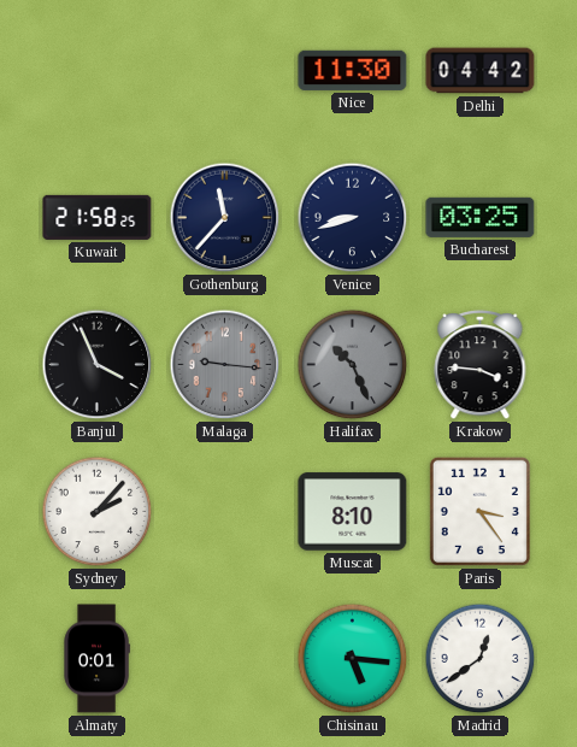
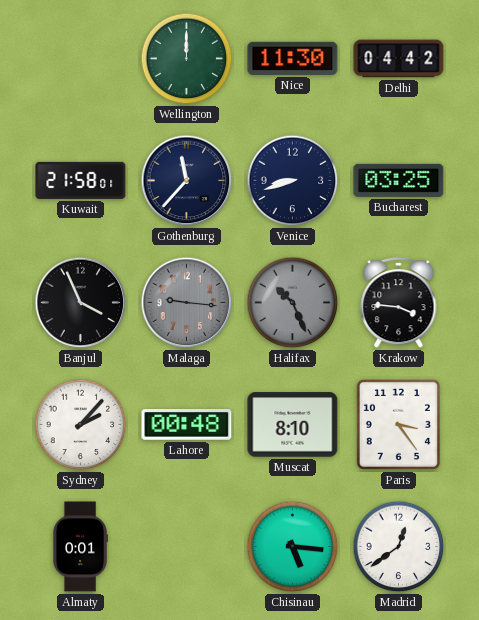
Wellington: none -> 12:00
Kuwait: 21:58:25 -> 21:58:01
Lahore: none -> 00:48
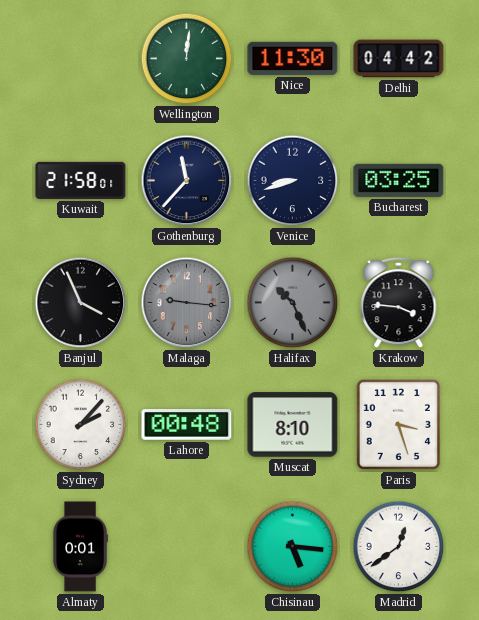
Wellington: 12:00 -> 12:01
Paris: 3:24 -> 3:27
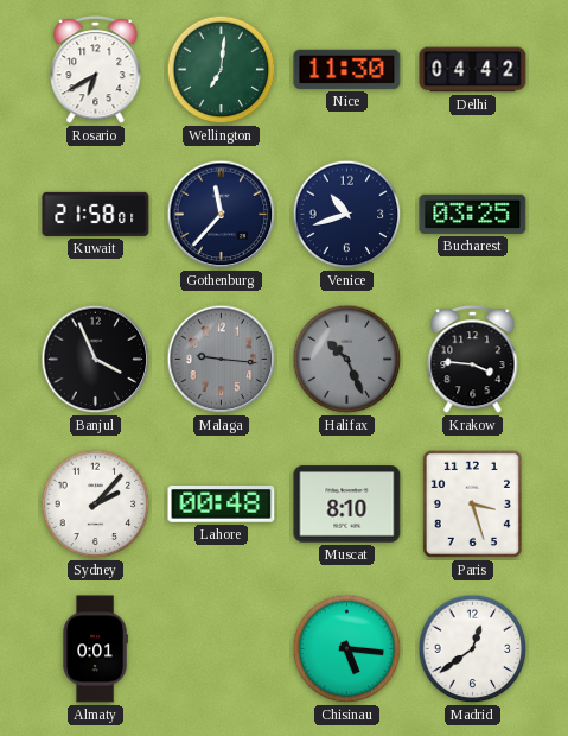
Rosario: none -> 6:40
Wellington: 12:01 -> 7:01
Venice: 8:42 -> 10:42
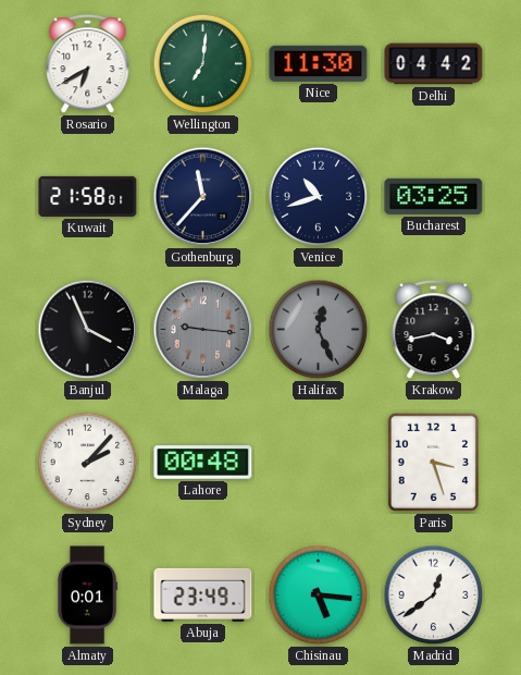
Halifax: 10:26 -> 12:26
Krakow: 3:46 -> 3:43
Muscat: 8:10 -> none
Abuja: none -> 23:49
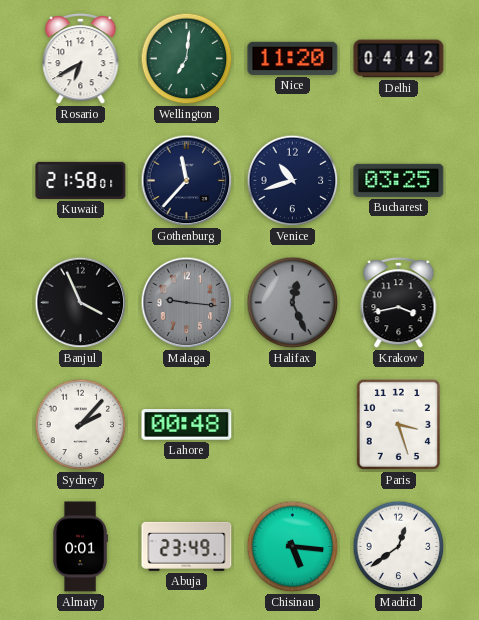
Nice: 11:30 -> 11:20
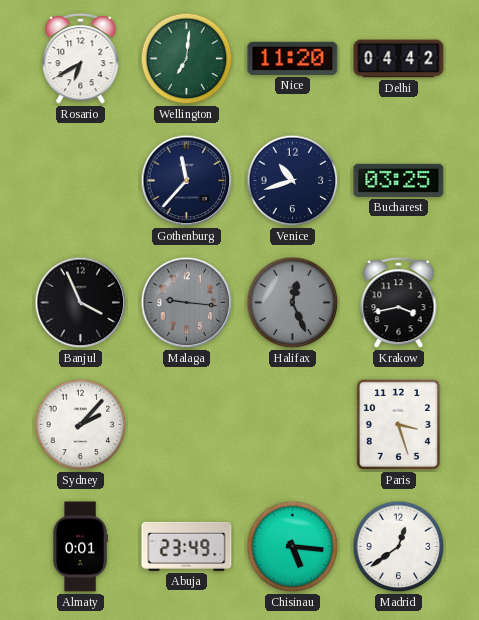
Kuwait: 21:58 -> none
Lahore: 00:48 -> none
